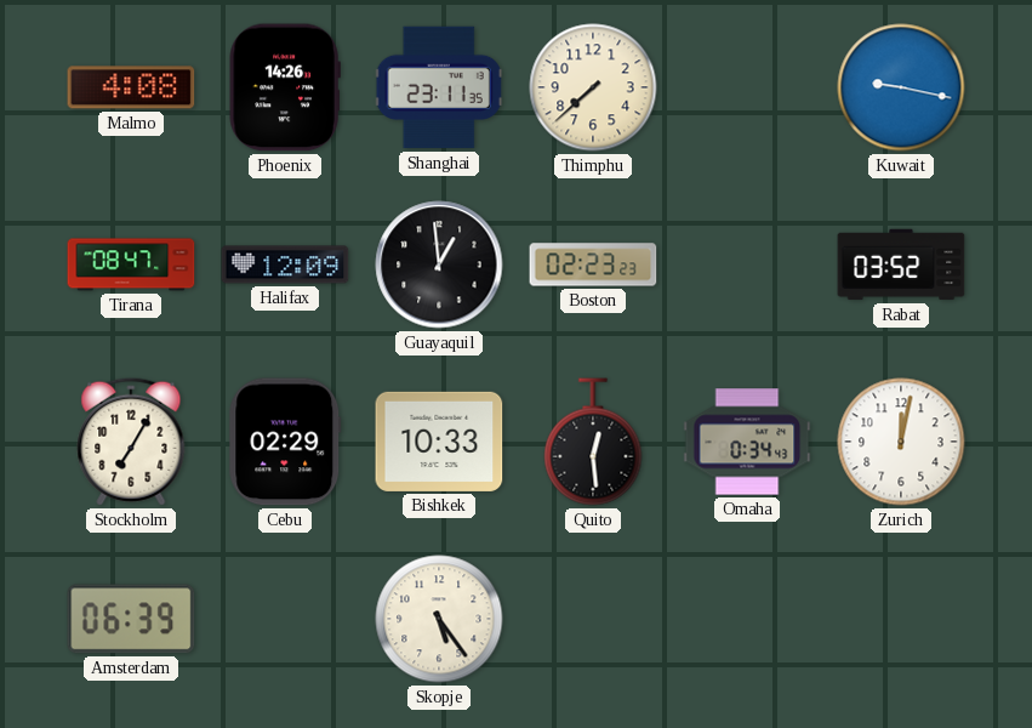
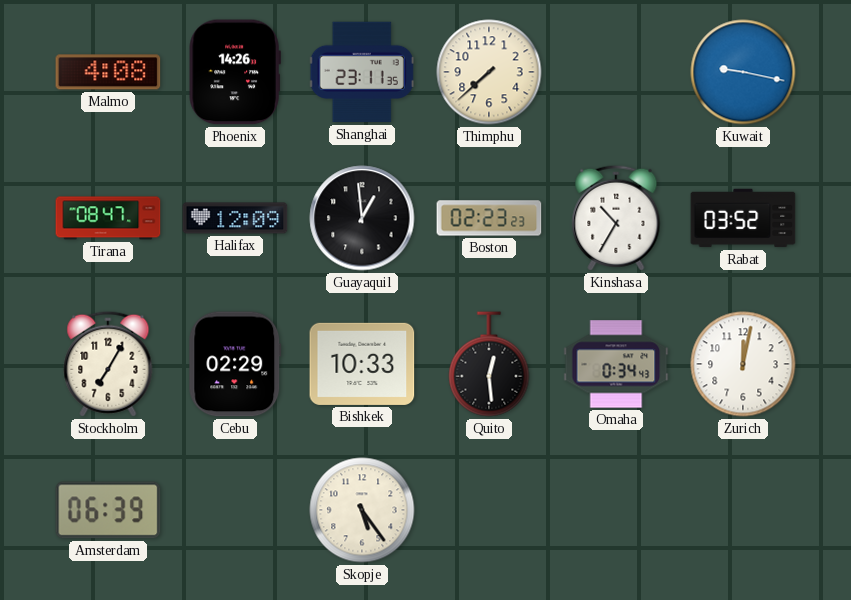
Kinshasa: none -> 10:35
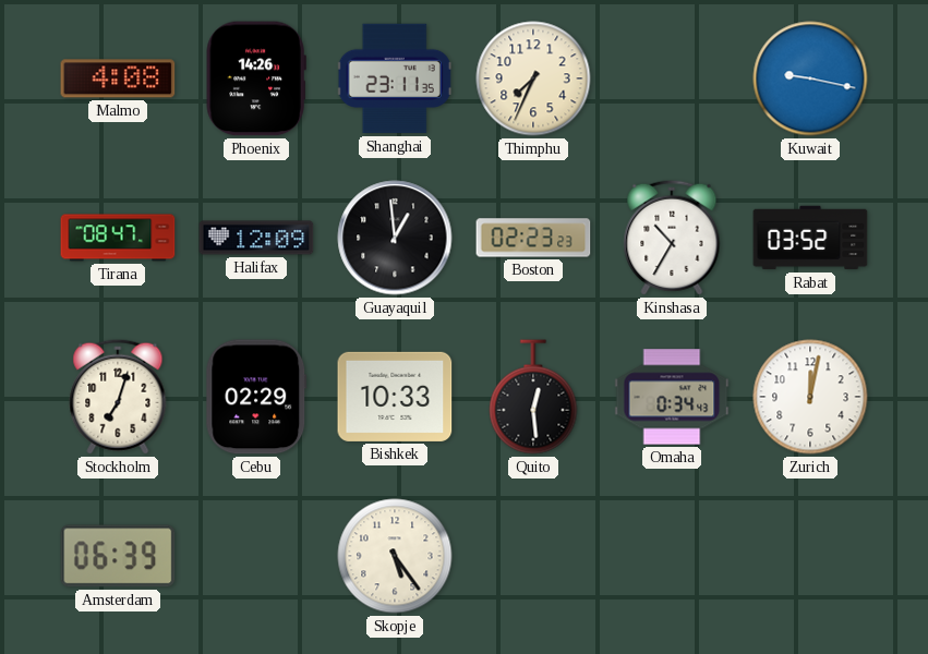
Thimphu: 7:38 -> 7:34
Stockholm: 7:05 -> 7:03
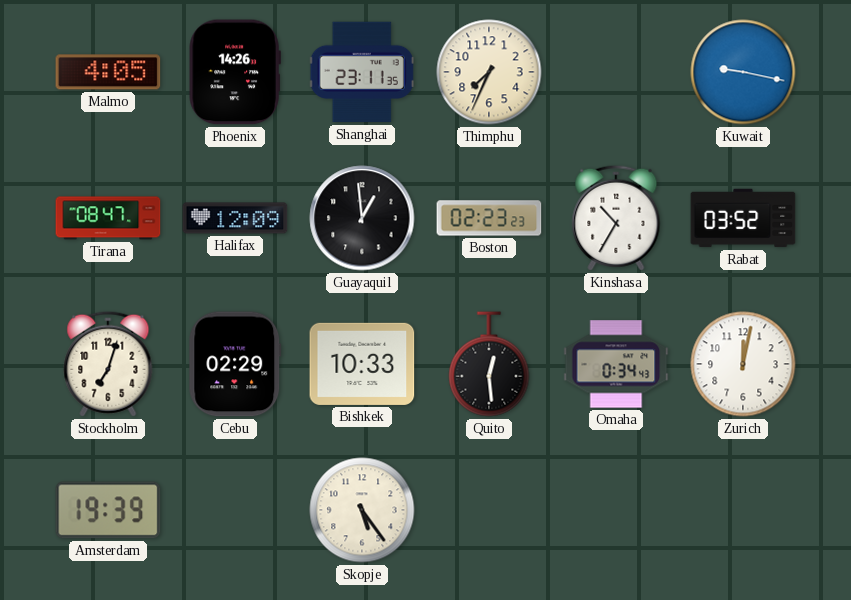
Malmo: 4:08 -> 4:05
Amsterdam: 06:39 -> 19:39
